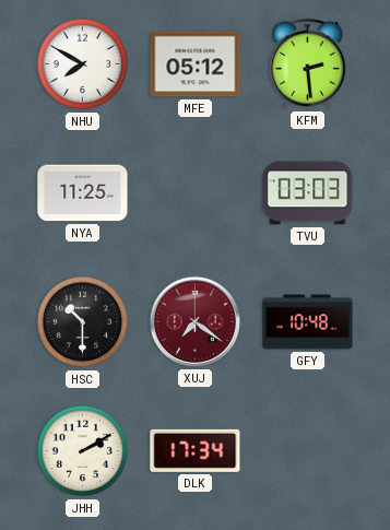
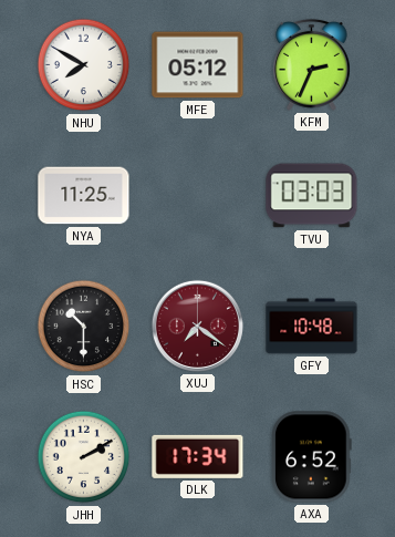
KFM: 2:29 -> 2:34
AXA: none -> 6:52
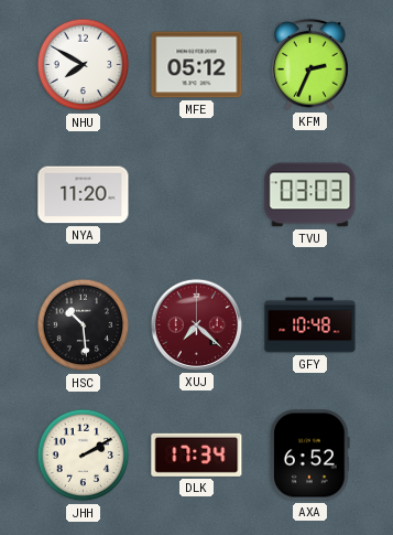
NYA: 11:25 -> 11:20
HSC: 10:30 -> 10:29
XUJ: 7:21 -> 7:22
